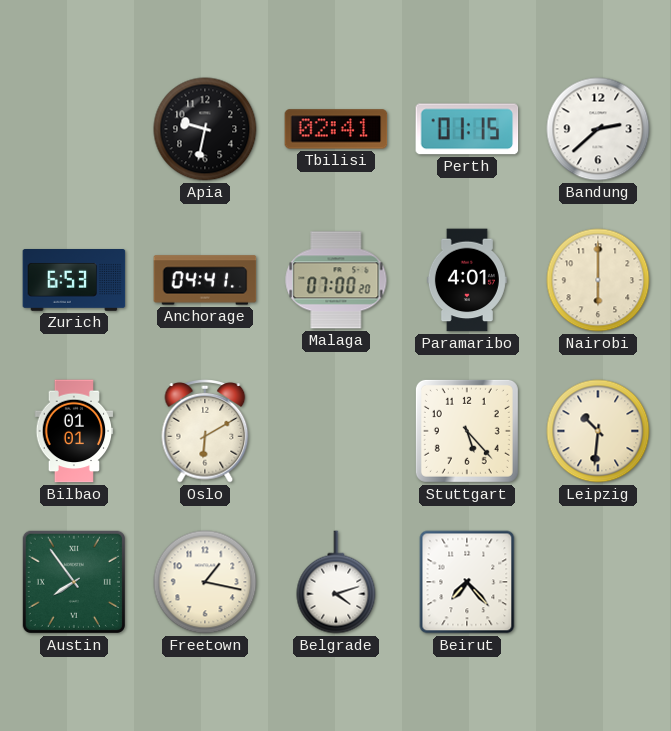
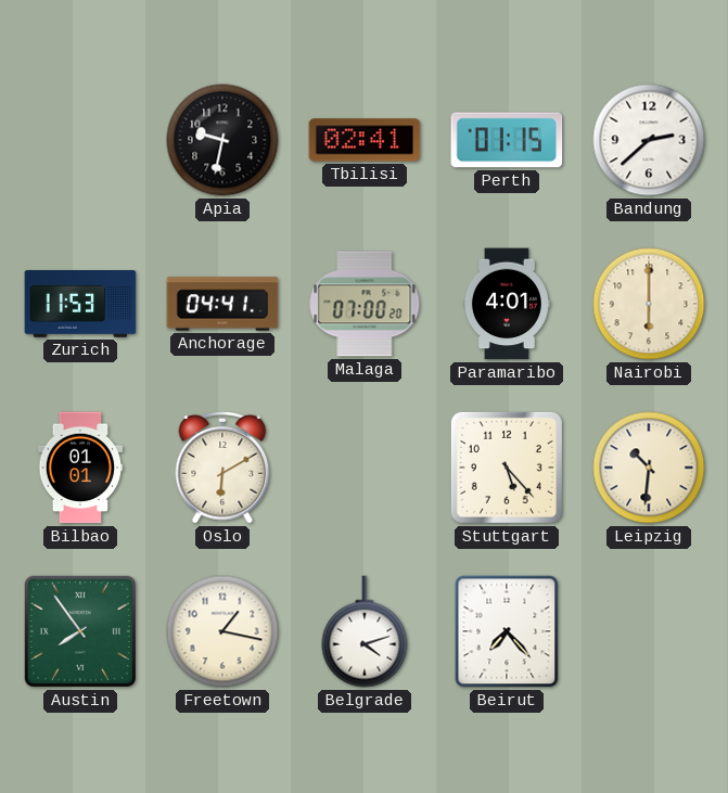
Zurich: 6:53 -> 11:53
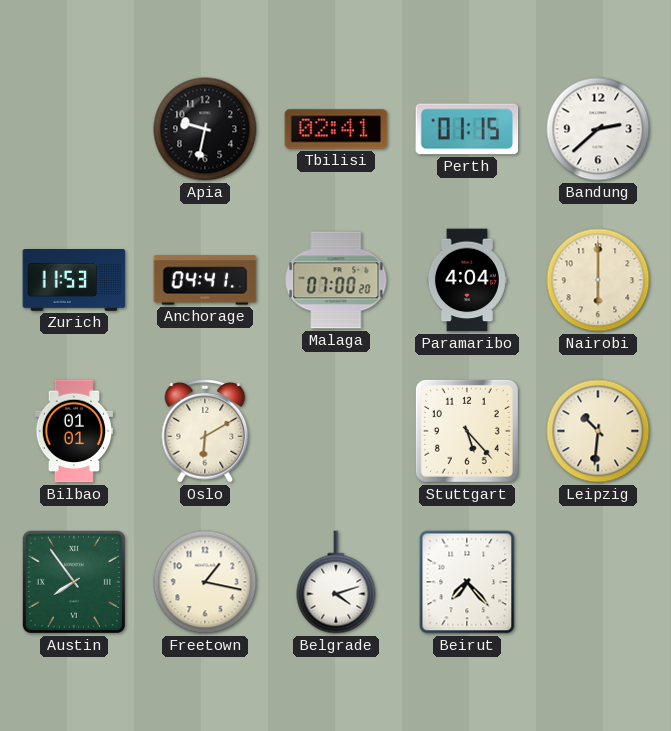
Paramaribo: 4:01 -> 4:04
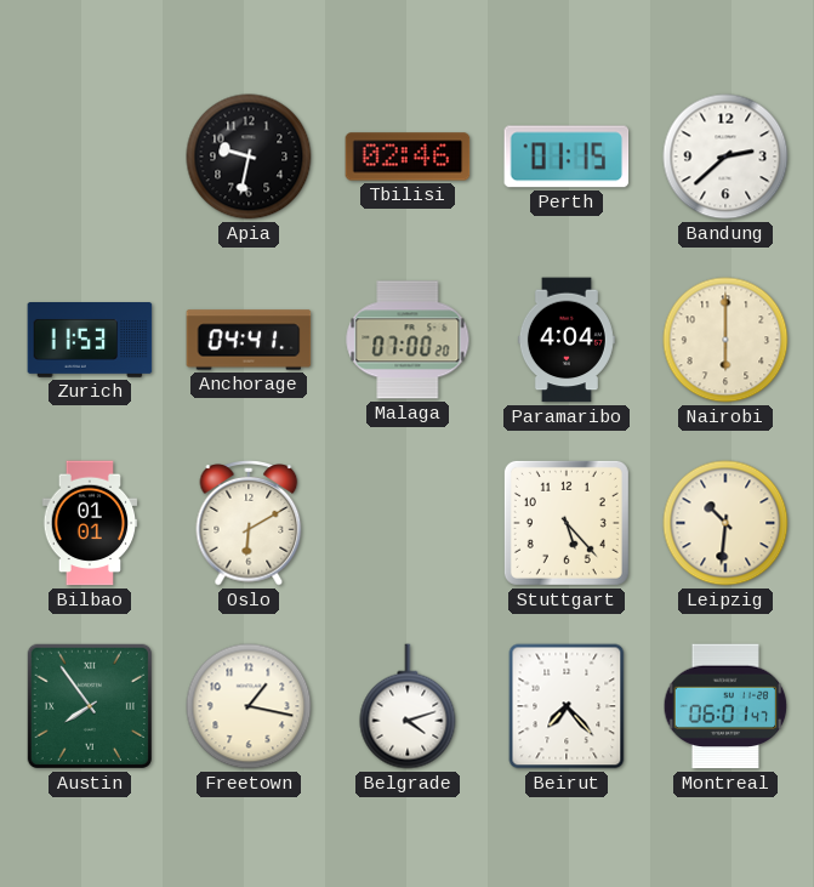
Tbilisi: 02:41 -> 02:46
Montreal: none -> 06:01
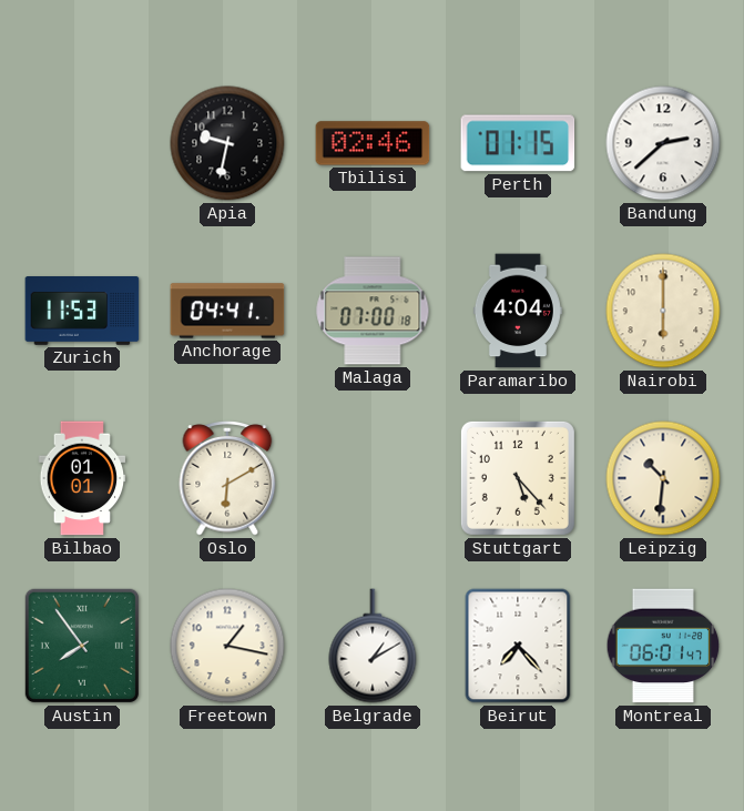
Malaga: 07:00:20 -> 07:00:18
Belgrade: 4:12 -> 1:10
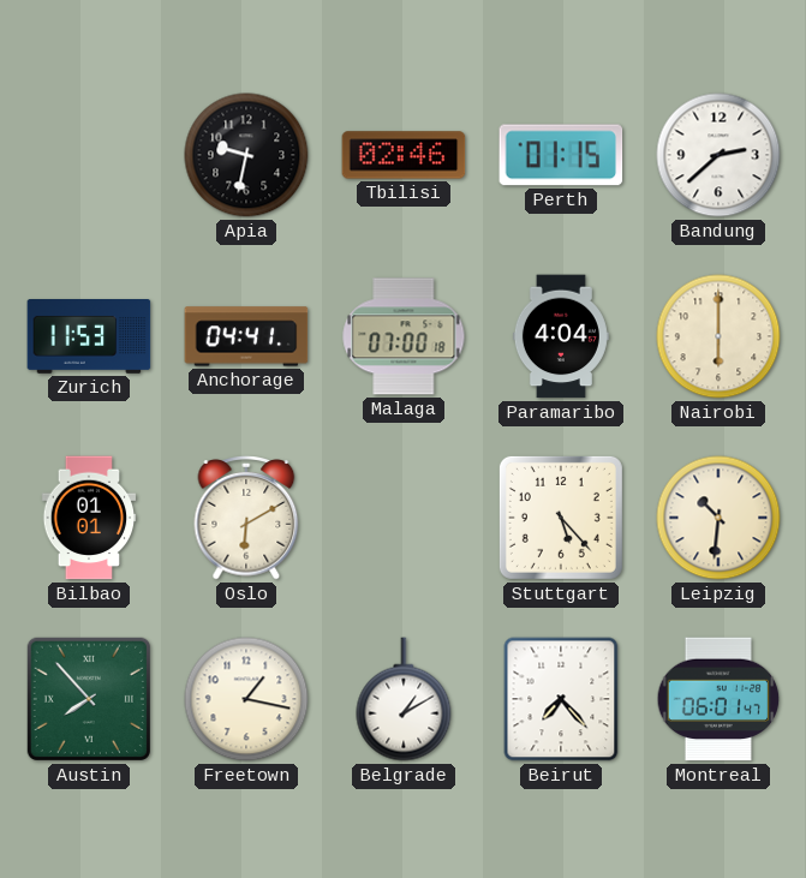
Austin: 7:54 -> 7:53
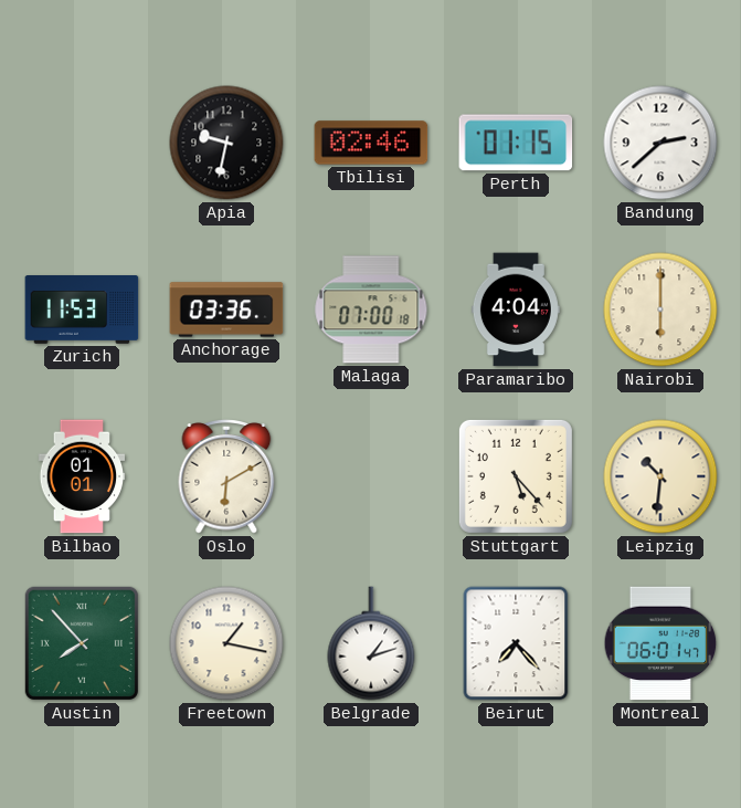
Anchorage: 04:41 -> 03:36
Belgrade: 1:10 -> 1:12
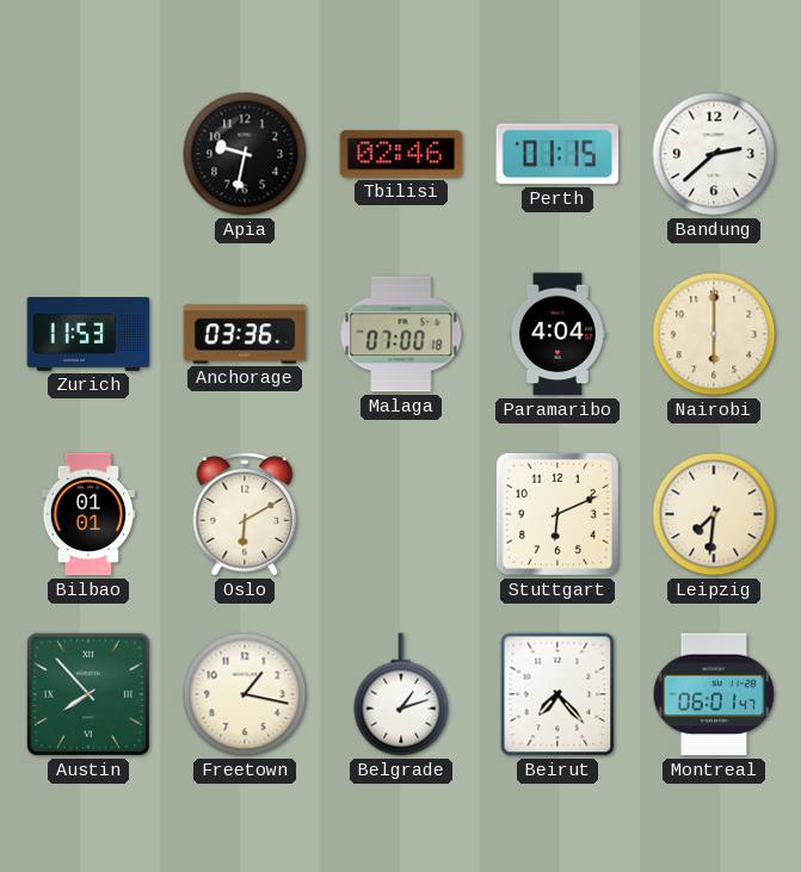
Stuttgart: 5:23 -> 6:11
Leipzig: 10:31 -> 7:31
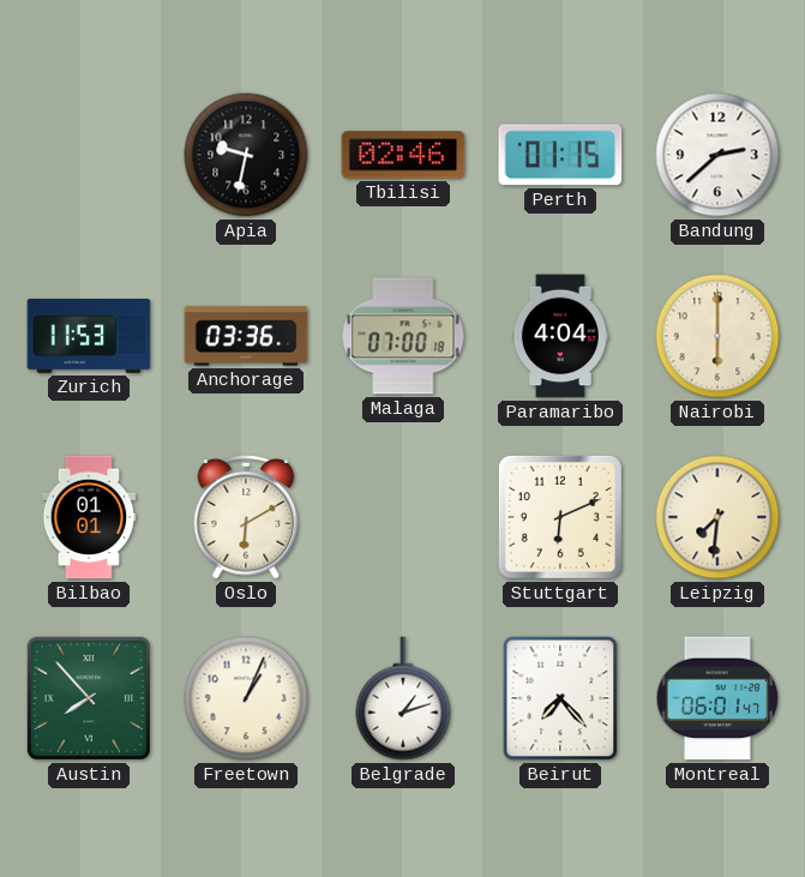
Freetown: 1:17 -> 1:04
